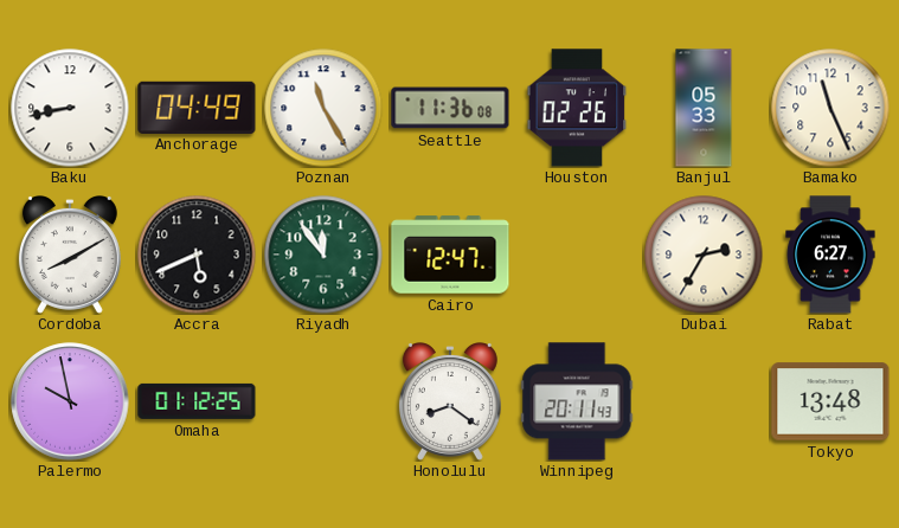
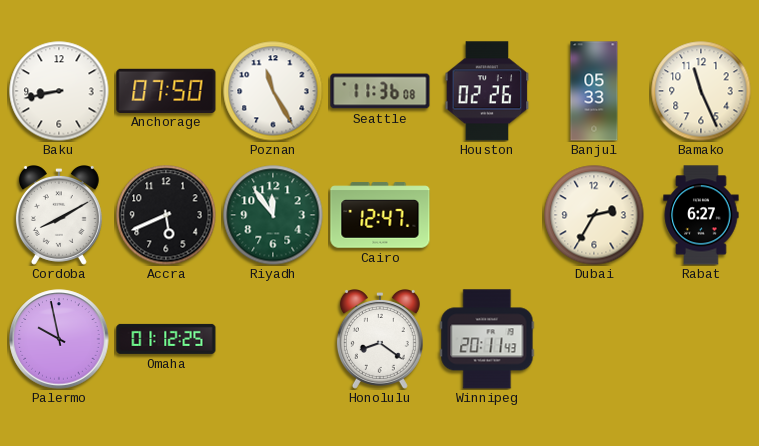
Anchorage: 04:49 -> 07:50
Tokyo: 13:48 -> none
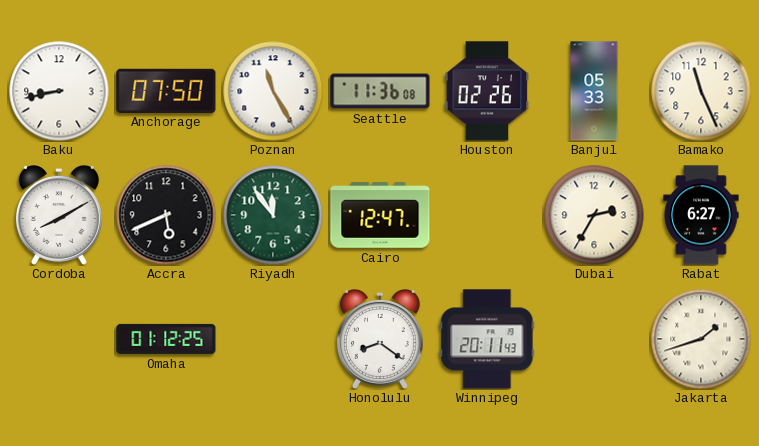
Palermo: 9:58 -> none
Jakarta: none -> 1:42
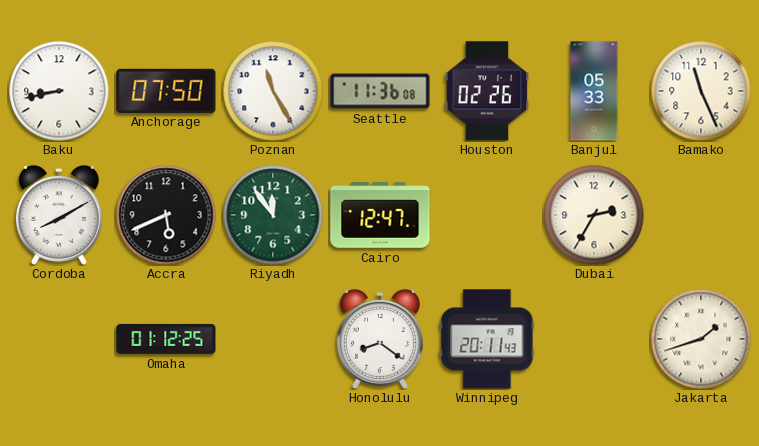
Rabat: 6:27 -> none
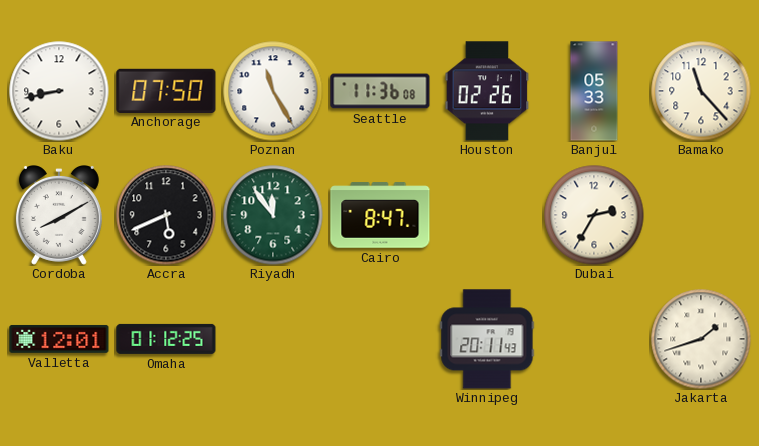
Bamako: 11:26 -> 11:23
Cairo: 12:47 -> 8:47
Valletta: none -> 12:01
Honolulu: 8:21 -> none
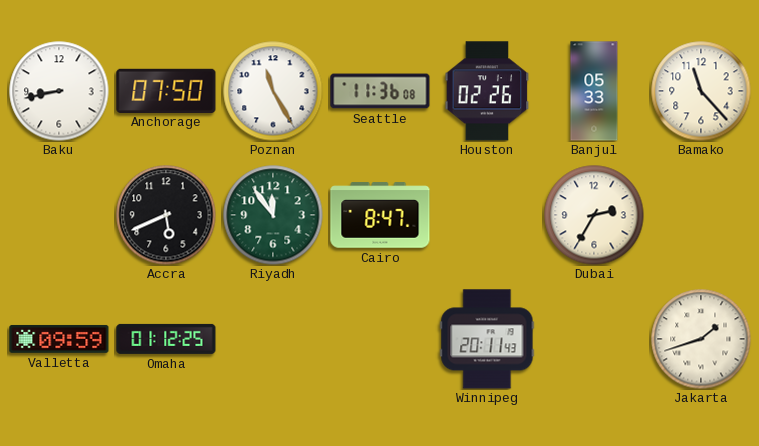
Cordoba: 8:10 -> none
Valletta: 12:01 -> 09:59
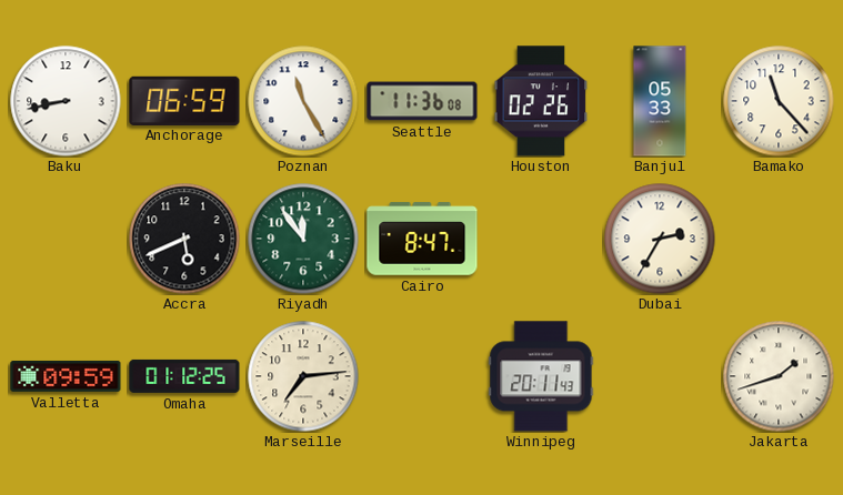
Anchorage: 07:50 -> 06:59
Marseille: none -> 7:14
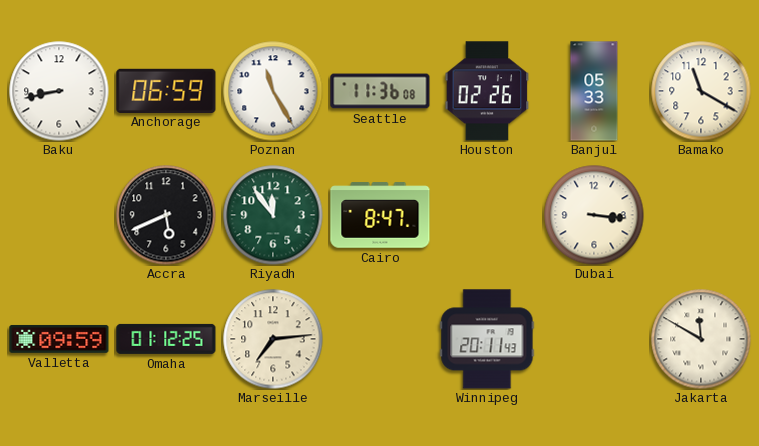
Bamako: 11:23 -> 11:20
Dubai: 2:35 -> 3:16
Jakarta: 1:42 -> 11:50
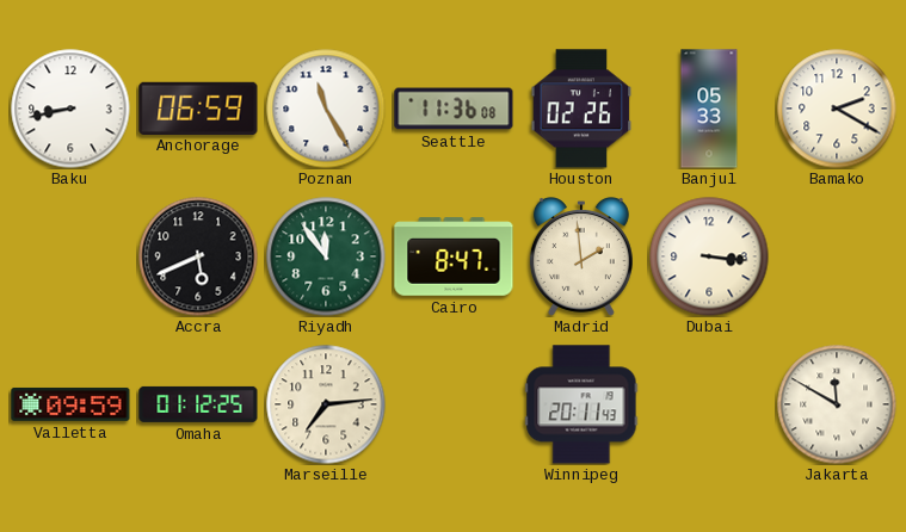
Bamako: 11:20 -> 2:20
Madrid: none -> 1:59
